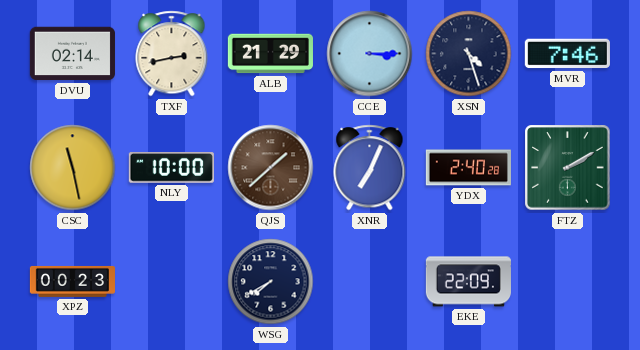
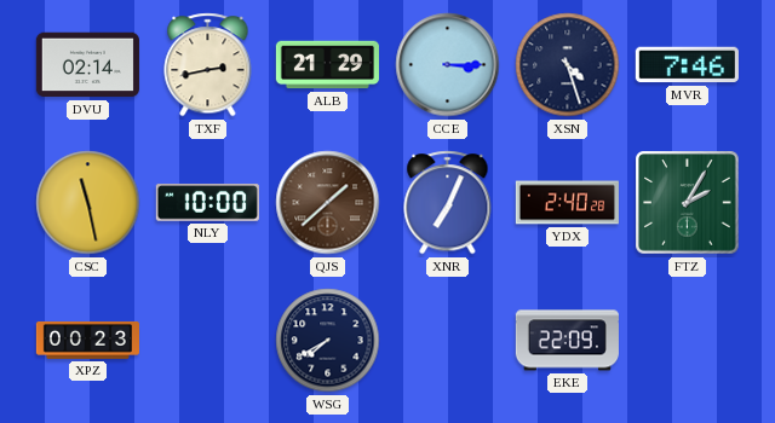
FTZ: 2:10 -> 2:05
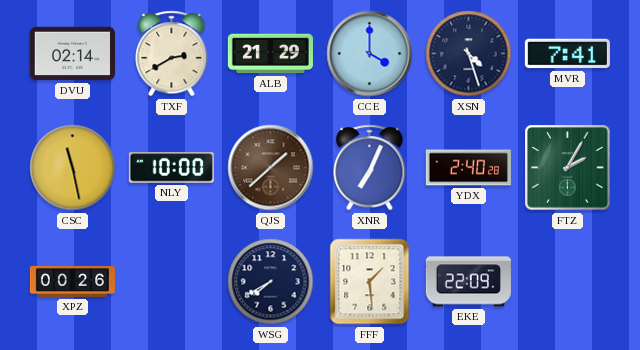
TXF: 2:43 -> 2:40
CCE: 3:15 -> 4:00
MVR: 7:46 -> 7:41
XPZ: 00:23 -> 00:26
FFF: none -> 1:29
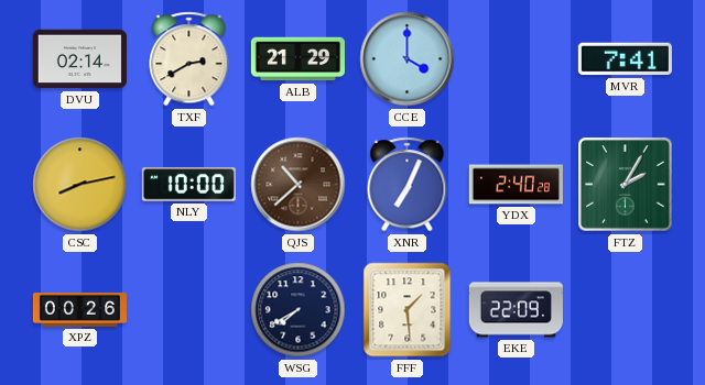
XSN: 4:27 -> none
CSC: 11:28 -> 8:13
QJS: 1:38 -> 10:38
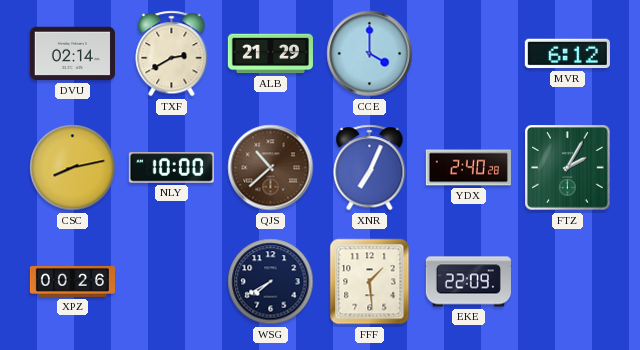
MVR: 7:41 -> 6:12
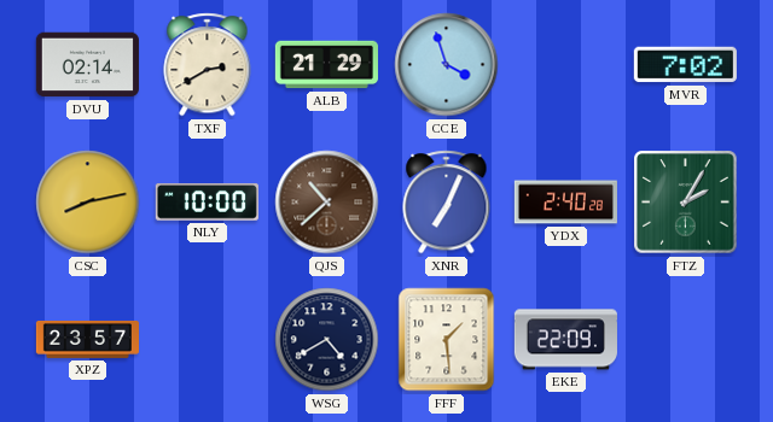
CCE: 4:00 -> 3:57
MVR: 6:12 -> 7:02
XPZ: 00:26 -> 23:57
WSG: 7:40 -> 4:40
